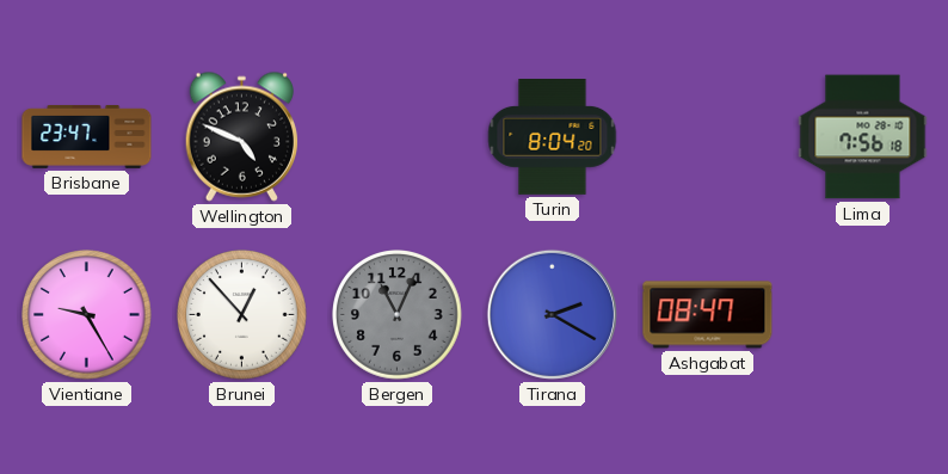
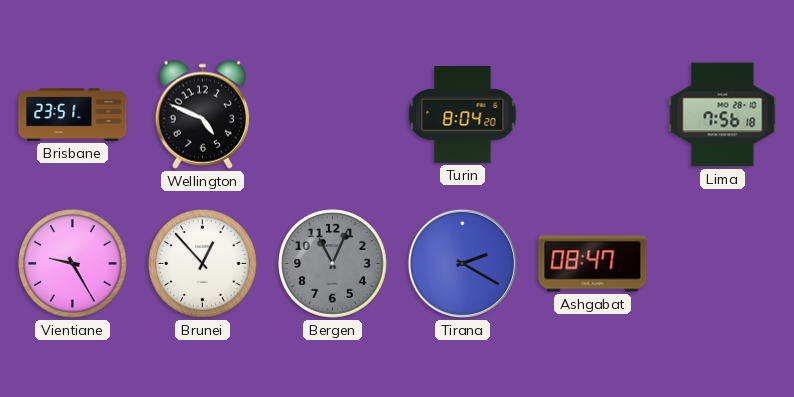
Brisbane: 23:47 -> 23:51
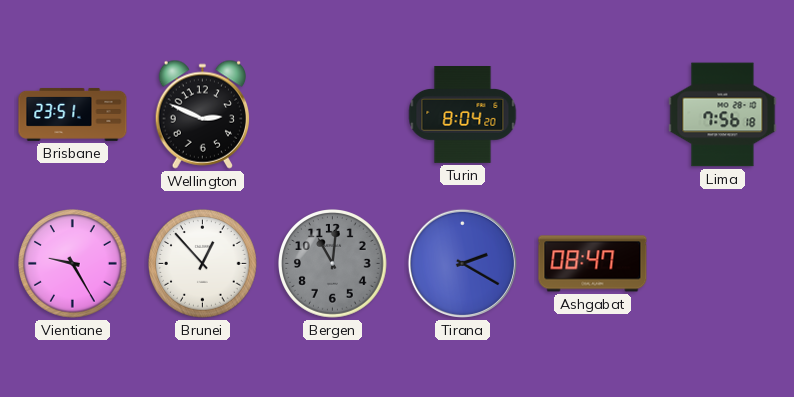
Wellington: 4:49 -> 2:49
Bergen: 11:04 -> 11:01
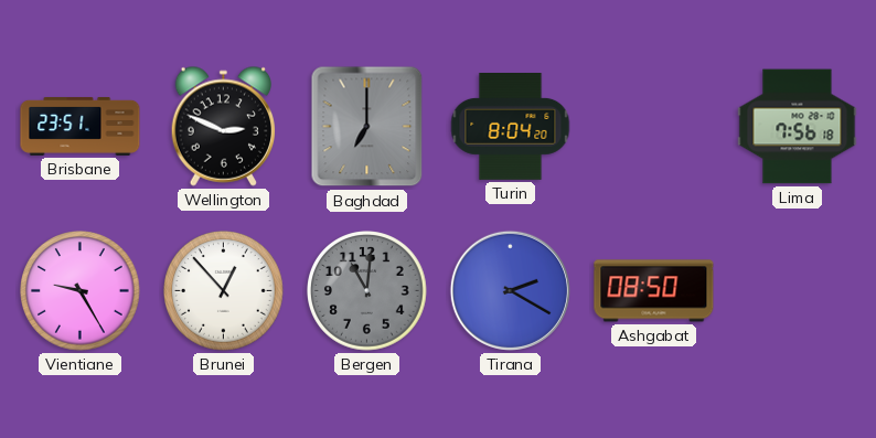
Baghdad: none -> 7:00
Ashgabat: 08:47 -> 08:50
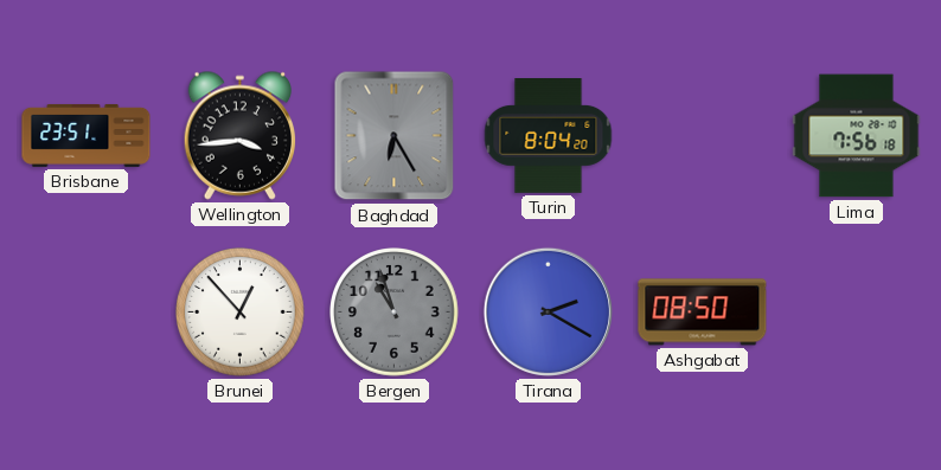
Wellington: 2:49 -> 3:44
Baghdad: 7:00 -> 6:25
Vientiane: 9:25 -> none
Bergen: 11:01 -> 10:57
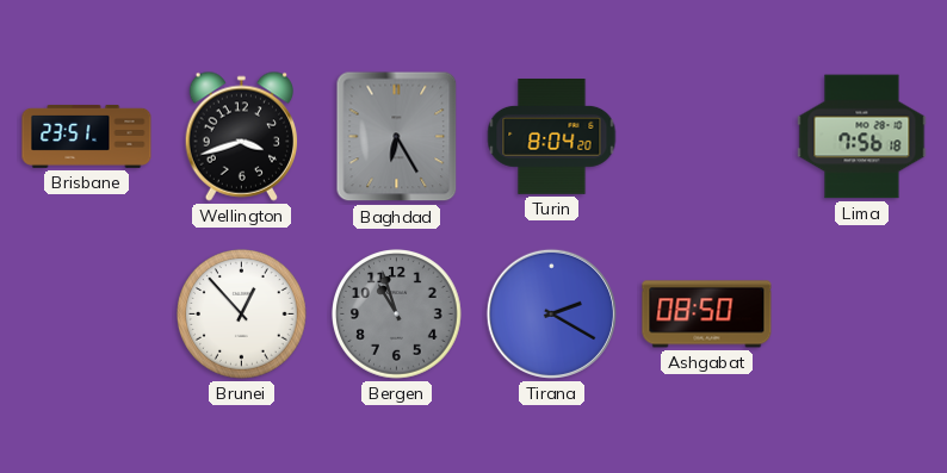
Wellington: 3:44 -> 3:42
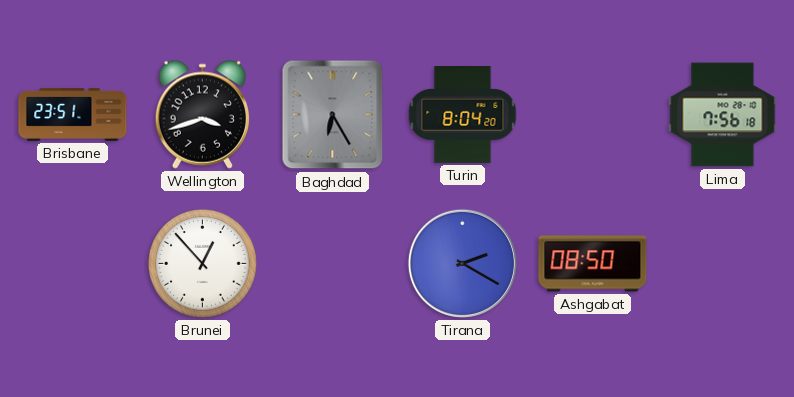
Bergen: 10:57 -> none
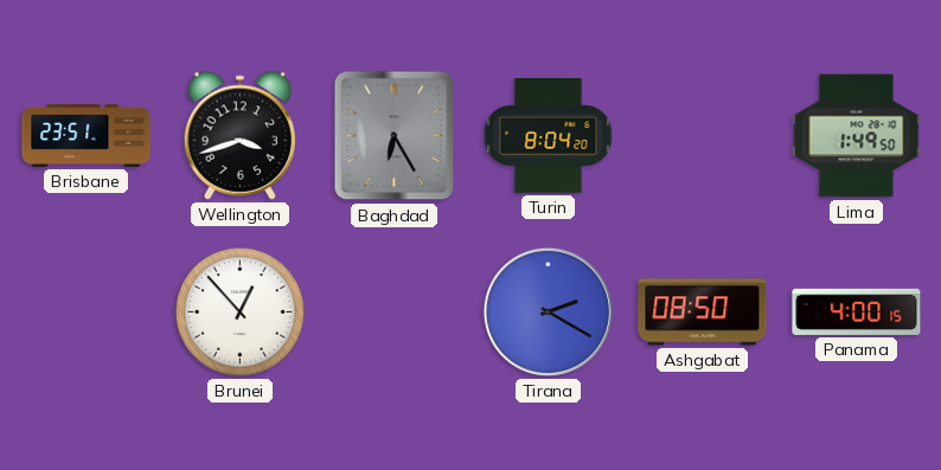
Lima: 7:56 -> 1:49
Panama: none -> 4:00
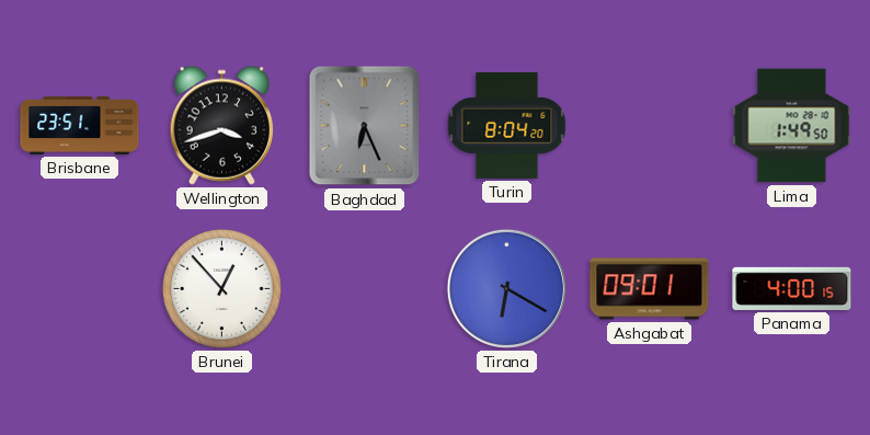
Baghdad: 6:25 -> 6:26
Tirana: 2:20 -> 6:20
Ashgabat: 08:50 -> 09:01
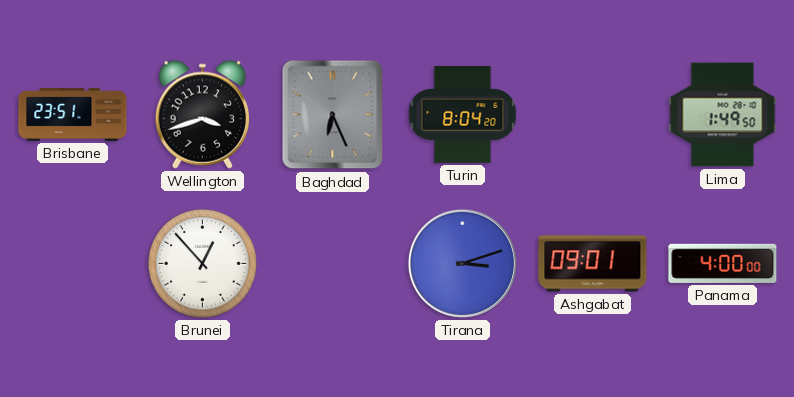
Tirana: 6:20 -> 3:12
Panama: 4:00:15 -> 4:00:00
